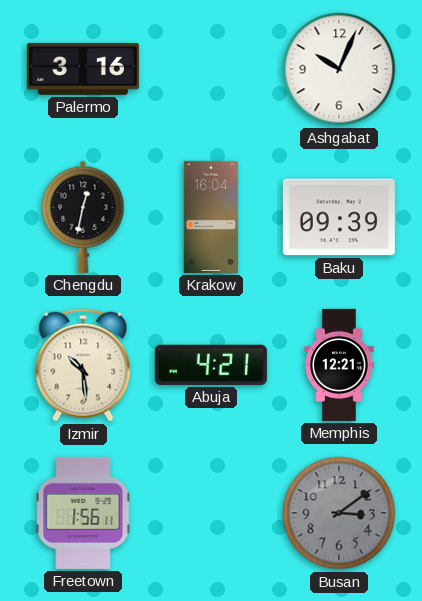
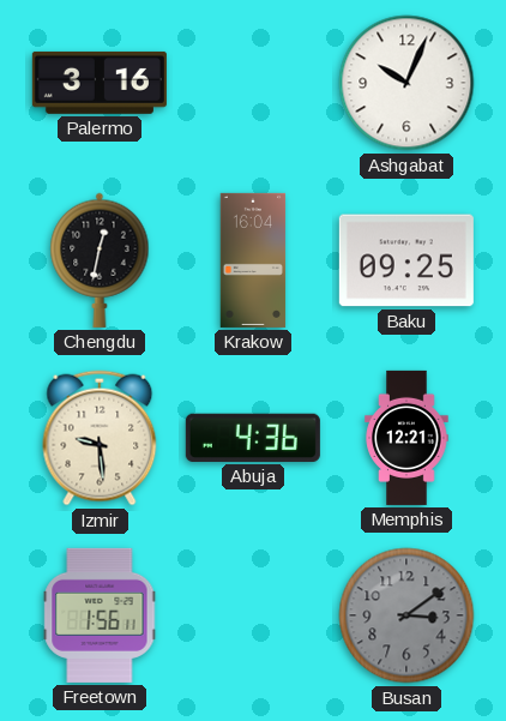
Baku: 09:39 -> 09:25
Izmir: 10:29 -> 9:29
Abuja: 4:21 -> 4:36
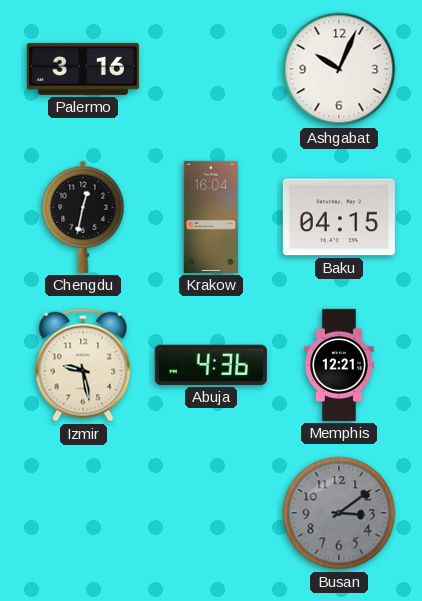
Baku: 09:25 -> 04:15
Izmir: 9:29 -> 9:28
Freetown: 1:56 -> none
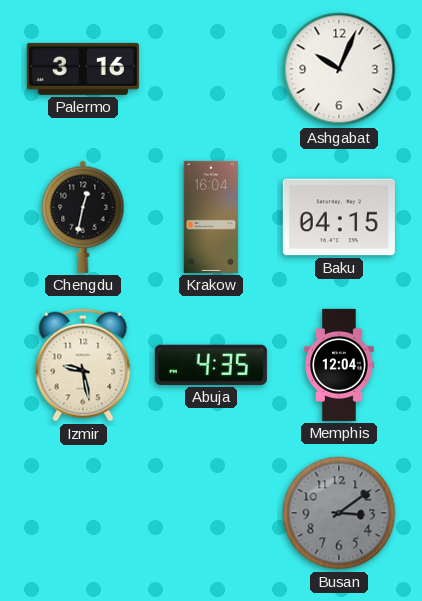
Abuja: 4:36 -> 4:35
Memphis: 12:21 -> 12:04
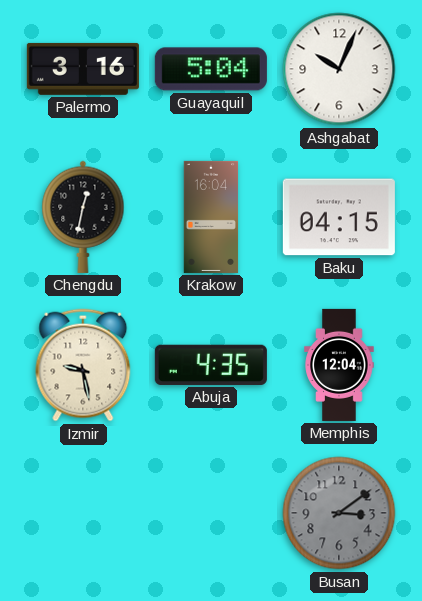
Guayaquil: none -> 5:04
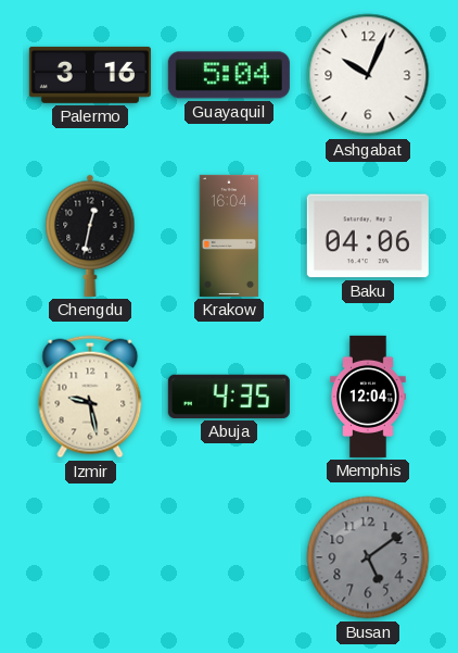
Baku: 04:15 -> 04:06
Busan: 3:09 -> 5:09
